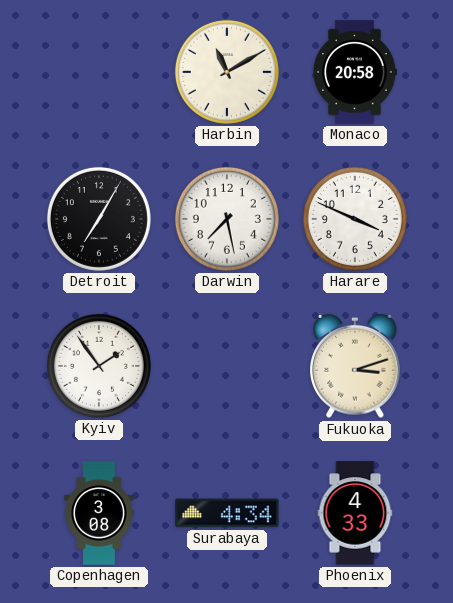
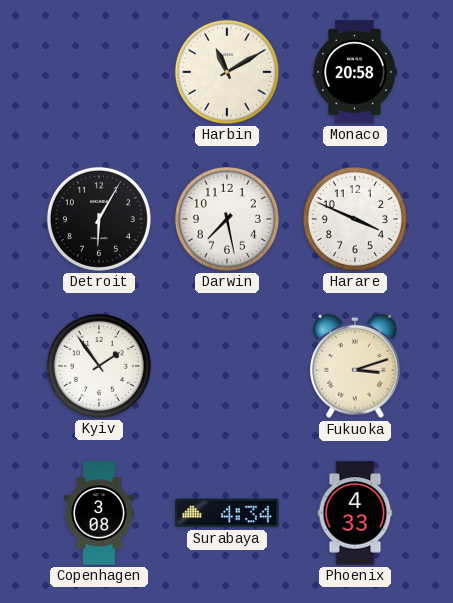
Detroit: 7:05 -> 6:05
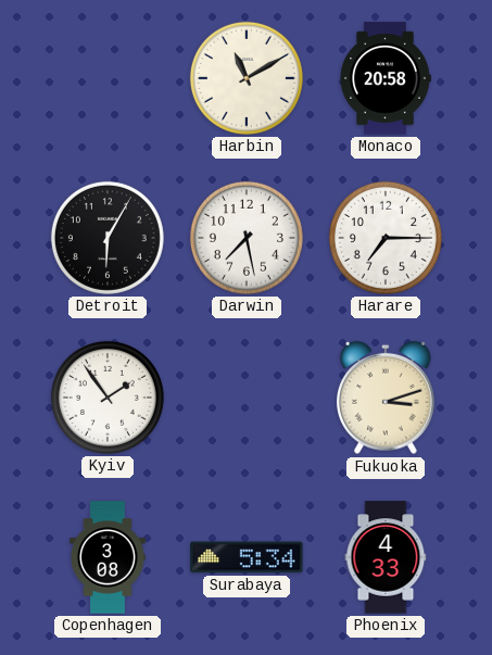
Harare: 3:49 -> 7:15
Surabaya: 4:34 -> 5:34
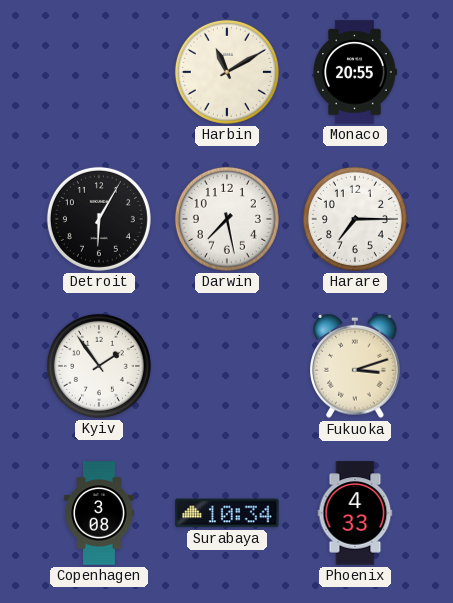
Monaco: 20:58 -> 20:55
Surabaya: 5:34 -> 10:34
